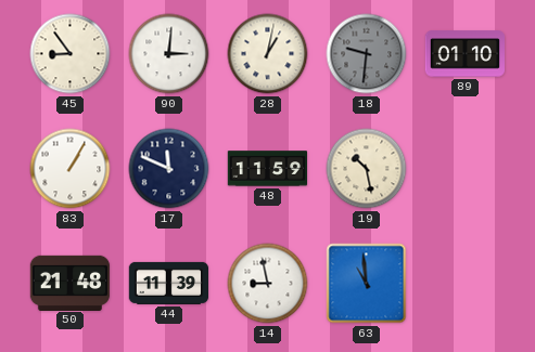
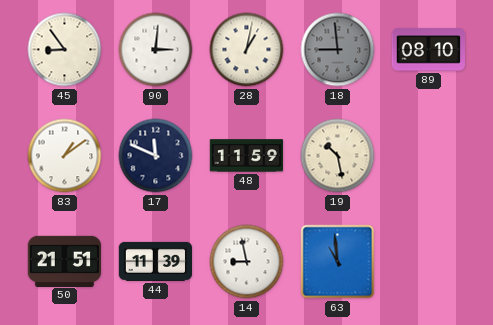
18: 9:31 -> 8:59
89: 01:10 -> 08:10
83: 1:05 -> 1:09
50: 21:48 -> 21:51
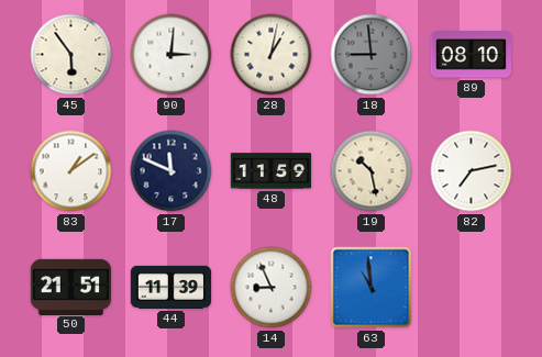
45: 8:54 -> 5:54
82: none -> 7:13
14: 8:58 -> 8:56
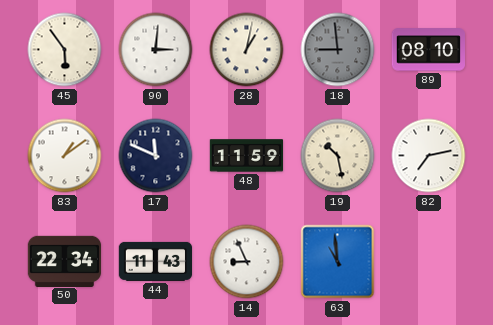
50: 21:51 -> 22:34
44: 11:39 -> 11:43
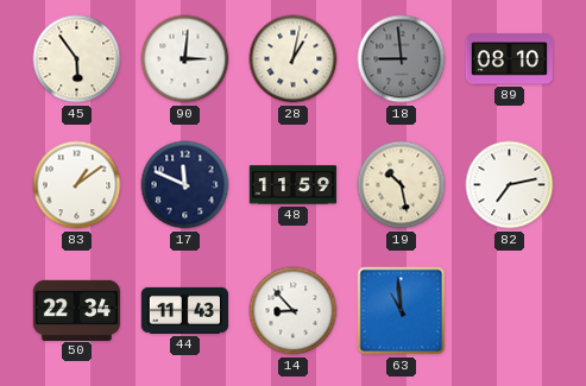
14: 8:56 -> 8:53
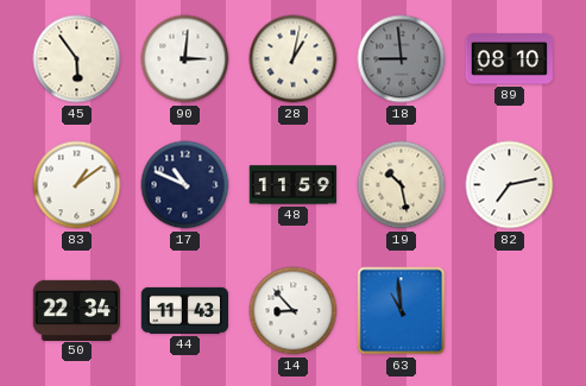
17: 11:49 -> 10:49
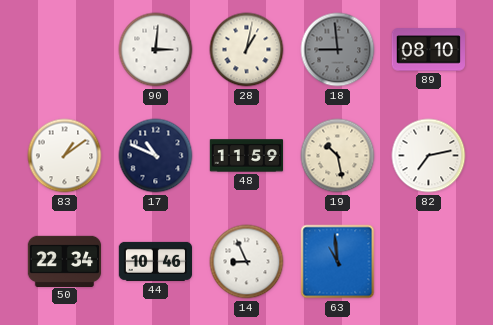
45: 5:54 -> none
44: 11:43 -> 10:46
14: 8:53 -> 8:56
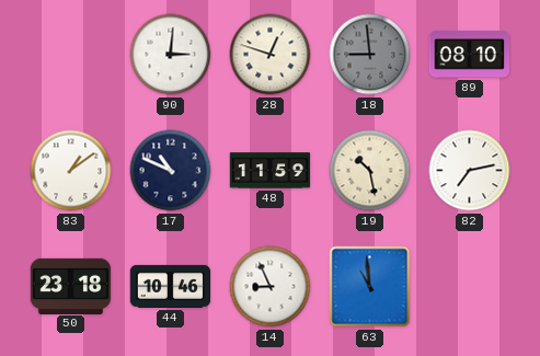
28: 1:02 -> 12:48
50: 22:34 -> 23:18
